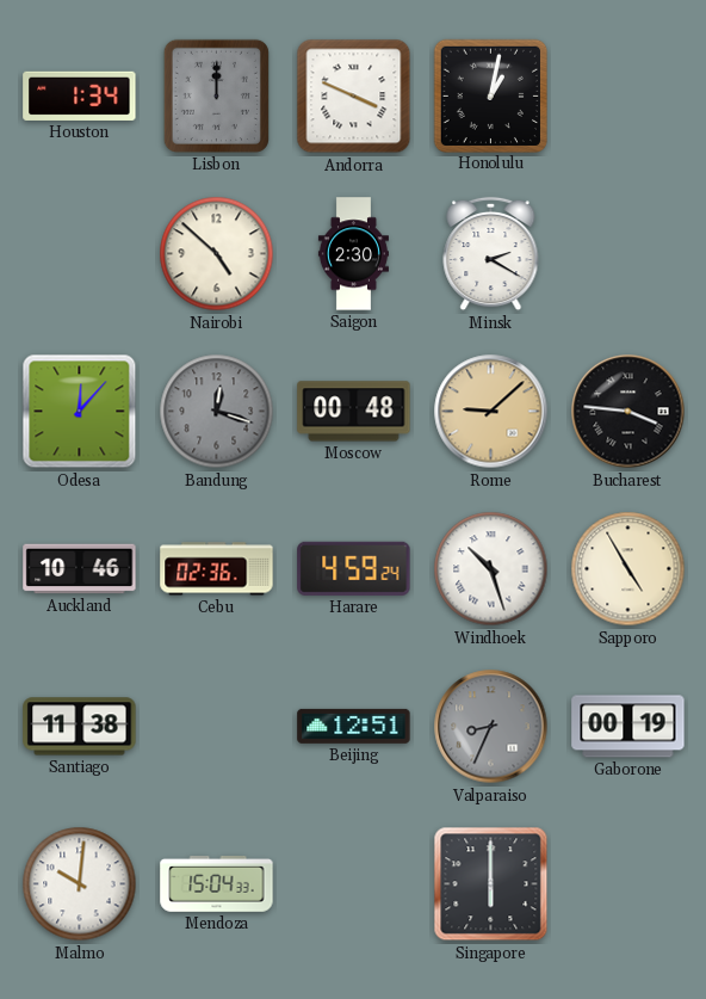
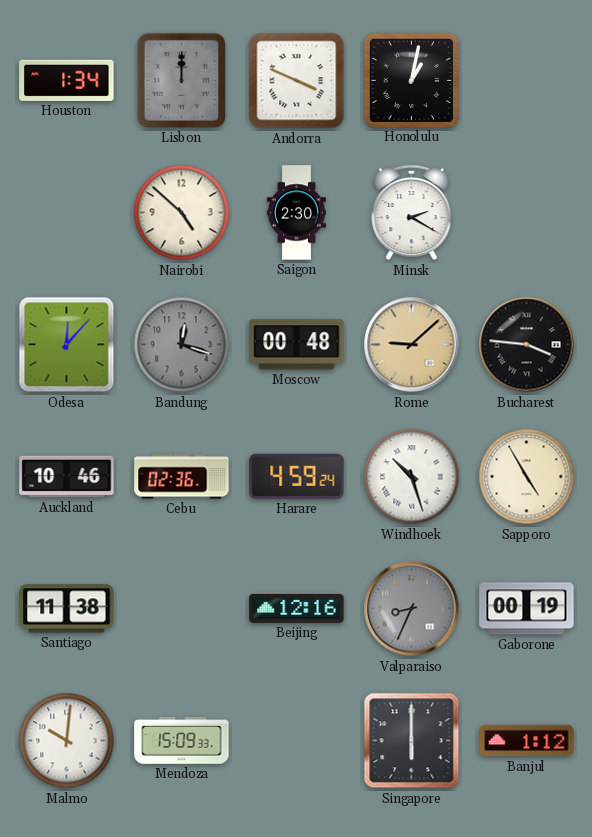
Beijing: 12:51 -> 12:16
Mendoza: 15:04 -> 15:09
Banjul: none -> 1:12
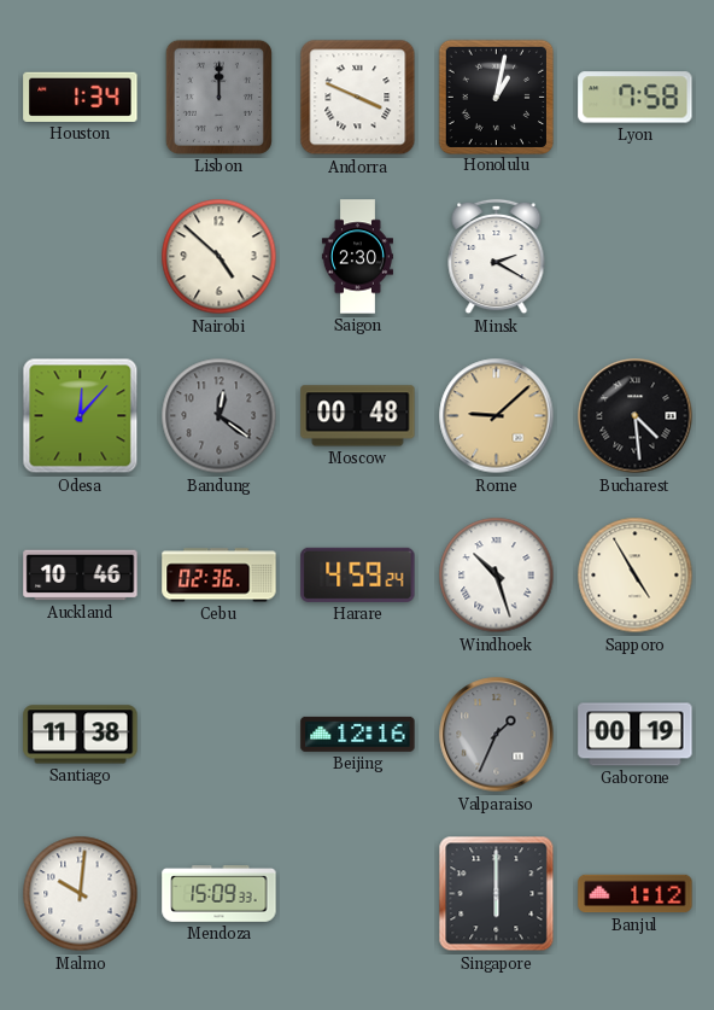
Lyon: none -> 7:58
Bandung: 12:18 -> 12:21
Bucharest: 3:46 -> 4:29
Valparaiso: 8:34 -> 1:34
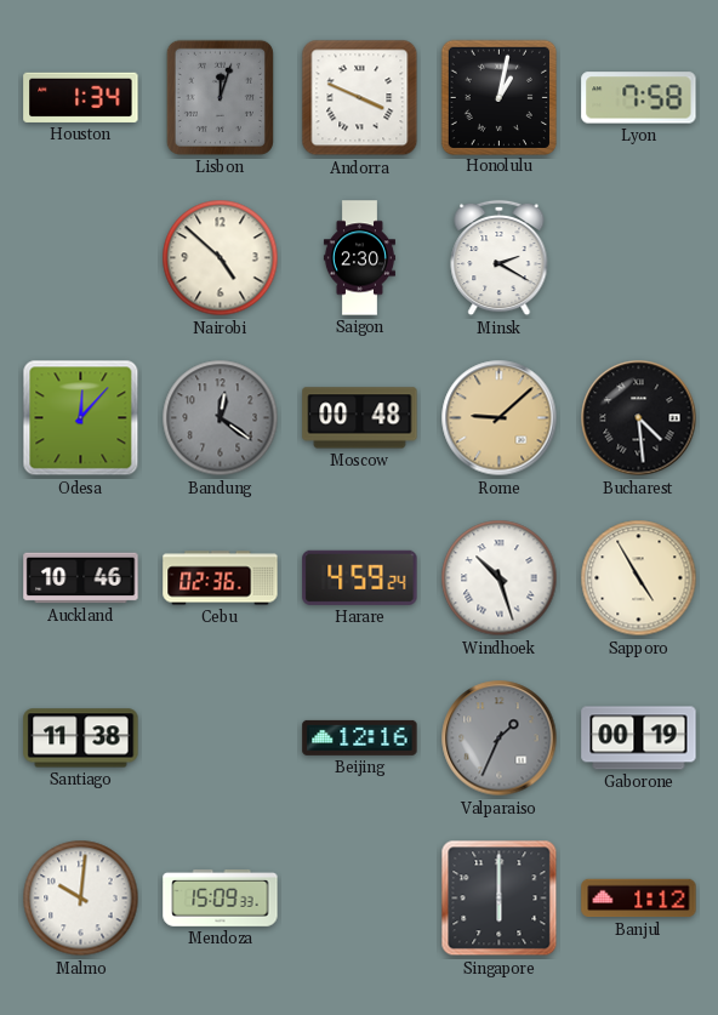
Lisbon: 12:00 -> 12:03
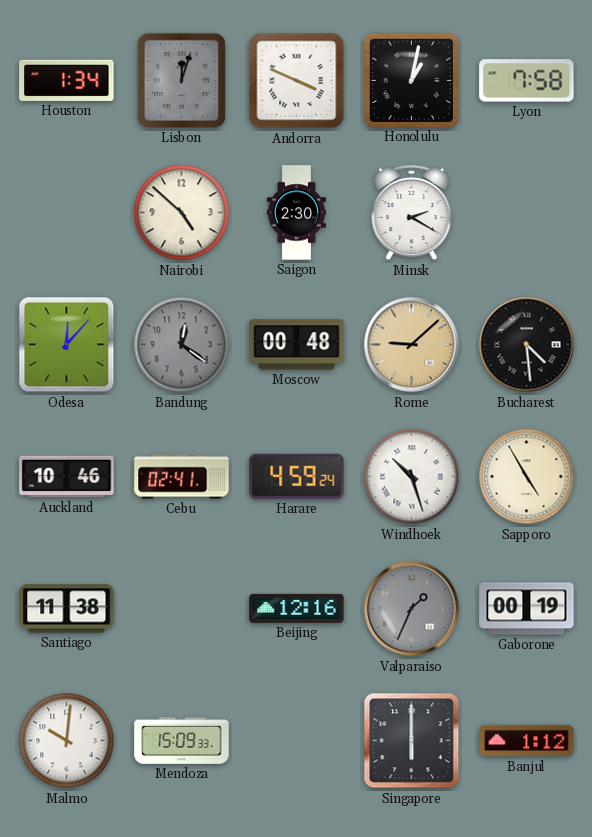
Cebu: 02:36 -> 02:41
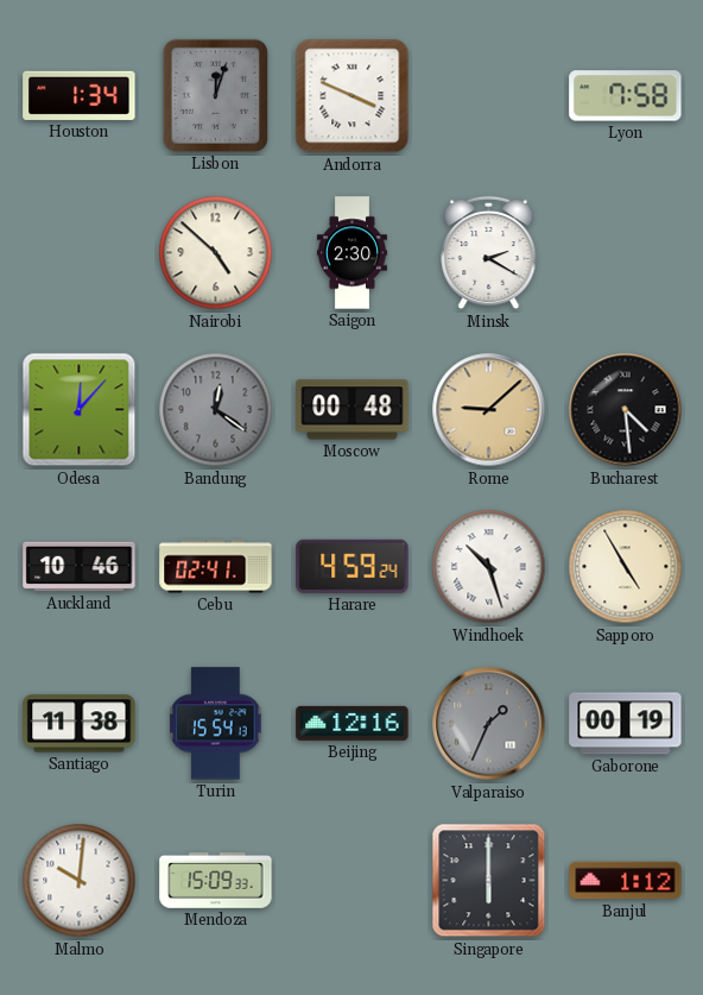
Honolulu: 1:02 -> none
Turin: none -> 15:54
